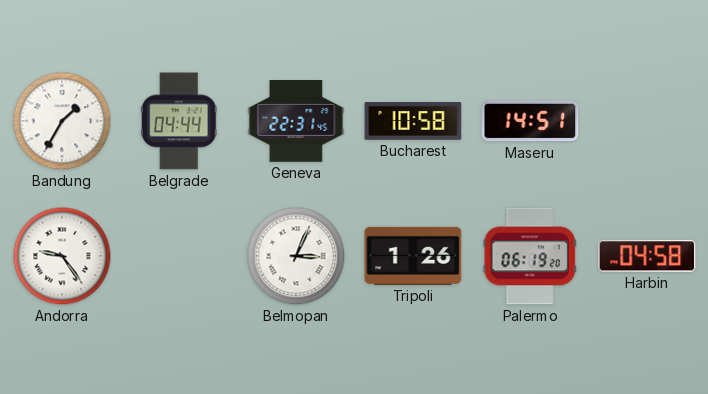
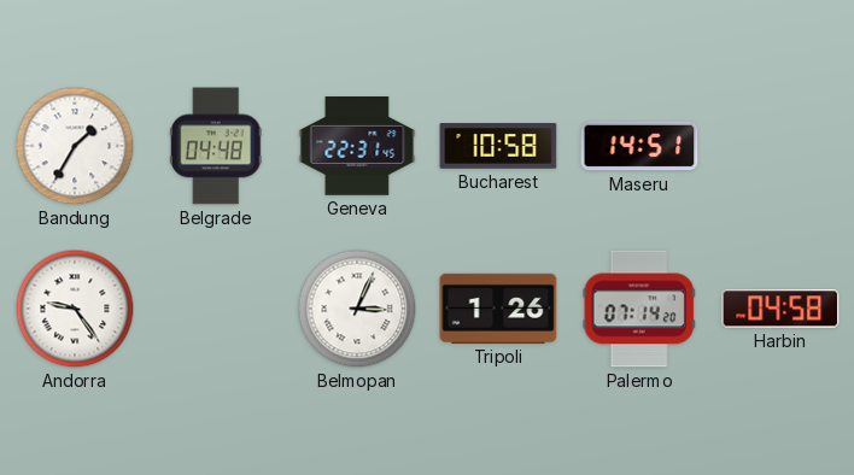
Belgrade: 04:44 -> 04:48
Palermo: 06:19 -> 07:14
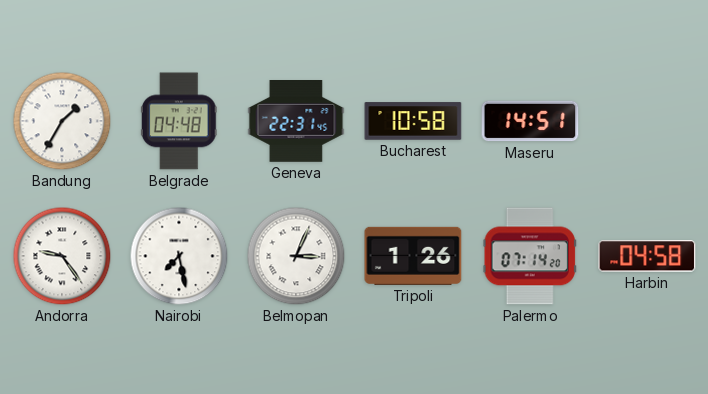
Nairobi: none -> 7:28
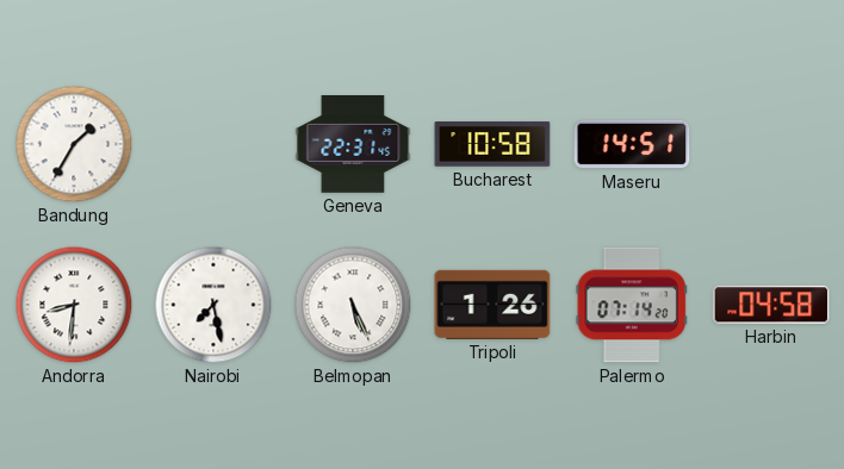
Belgrade: 04:48 -> none
Andorra: 9:24 -> 8:31
Belmopan: 3:04 -> 5:26
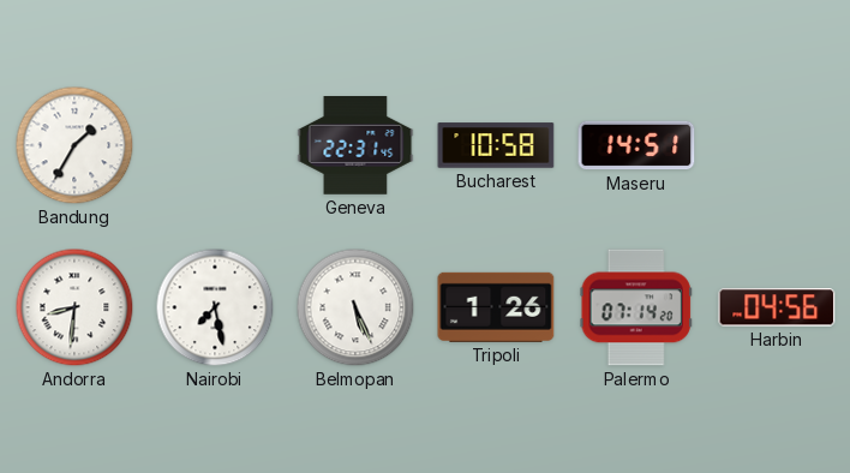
Harbin: 04:58 -> 04:56
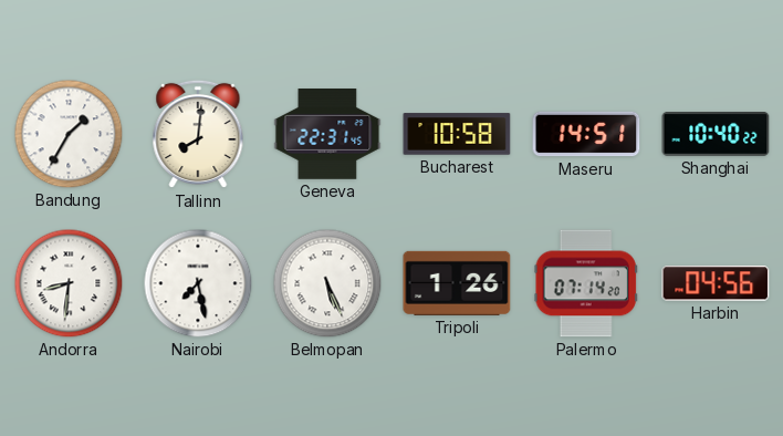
Tallinn: none -> 8:01
Shanghai: none -> 10:40
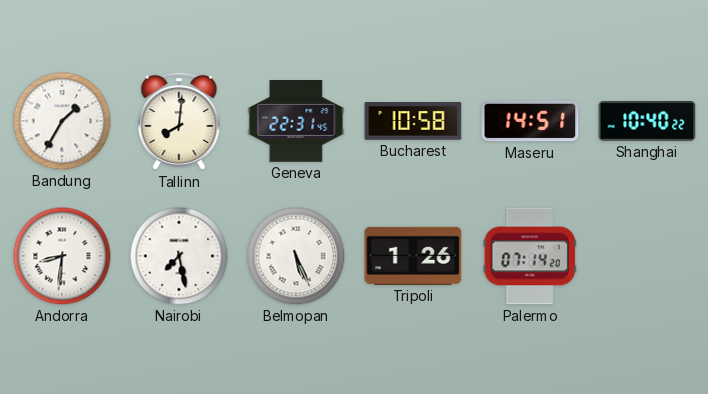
Harbin: 04:56 -> none
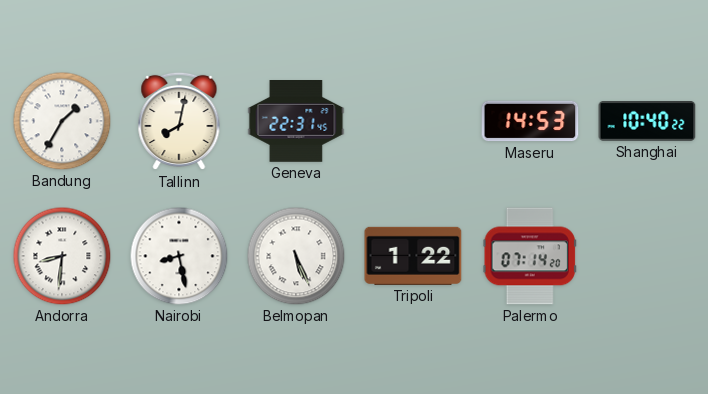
Tallinn: 8:01 -> 8:02
Bucharest: 10:58 -> none
Maseru: 14:51 -> 14:53
Nairobi: 7:28 -> 8:28
Tripoli: 1:26 -> 1:22
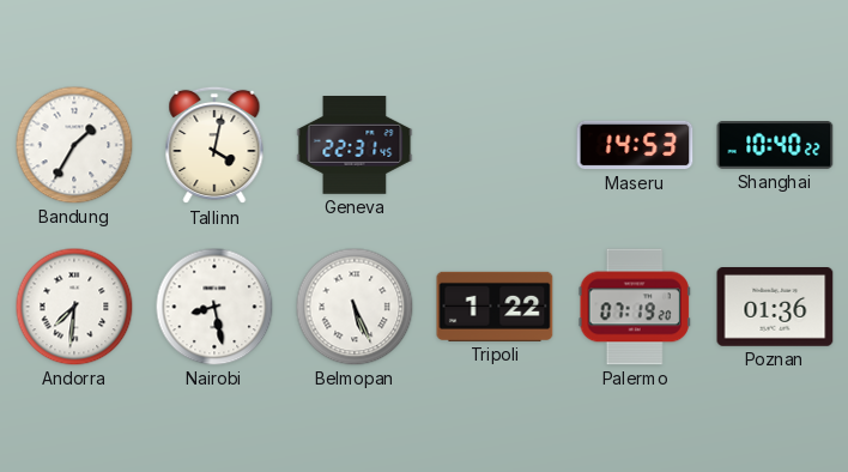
Tallinn: 8:02 -> 4:02
Andorra: 8:31 -> 7:31
Palermo: 07:14 -> 07:19
Poznan: none -> 01:36
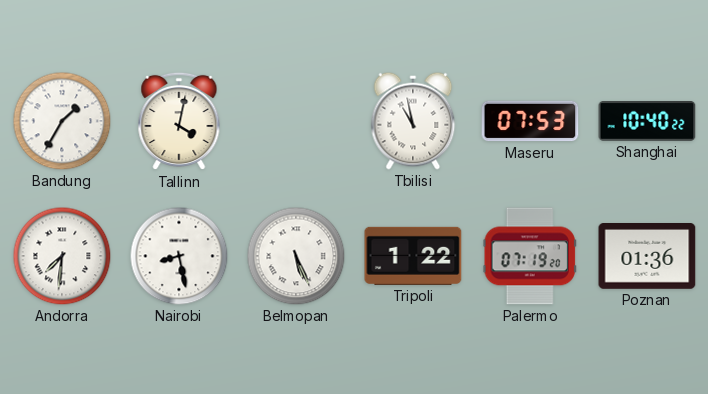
Geneva: 22:31 -> none
Tbilisi: none -> 10:58
Maseru: 14:53 -> 07:53
